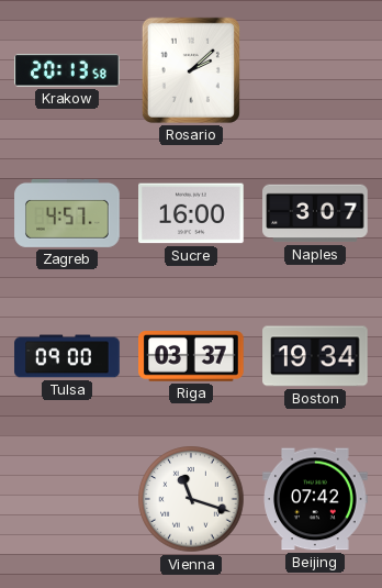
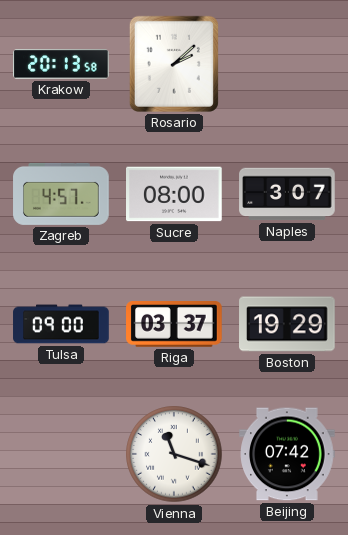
Sucre: 16:00 -> 08:00
Boston: 19:34 -> 19:29
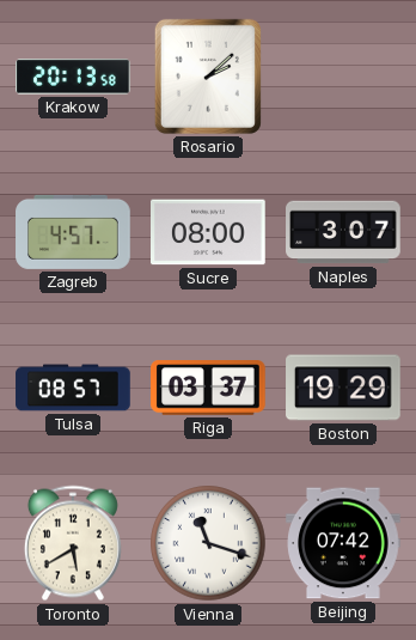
Tulsa: 09:00 -> 08:57
Toronto: none -> 5:40
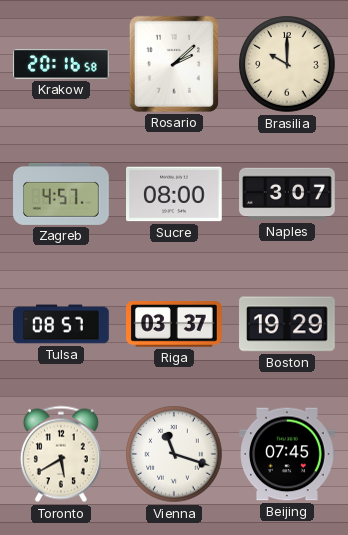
Krakow: 20:13 -> 20:16
Brasilia: none -> 10:00
Beijing: 07:42 -> 07:45
